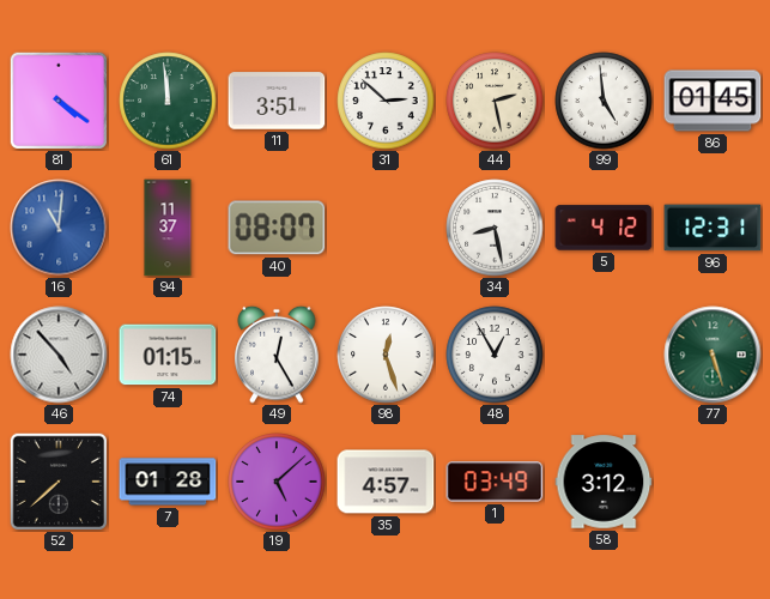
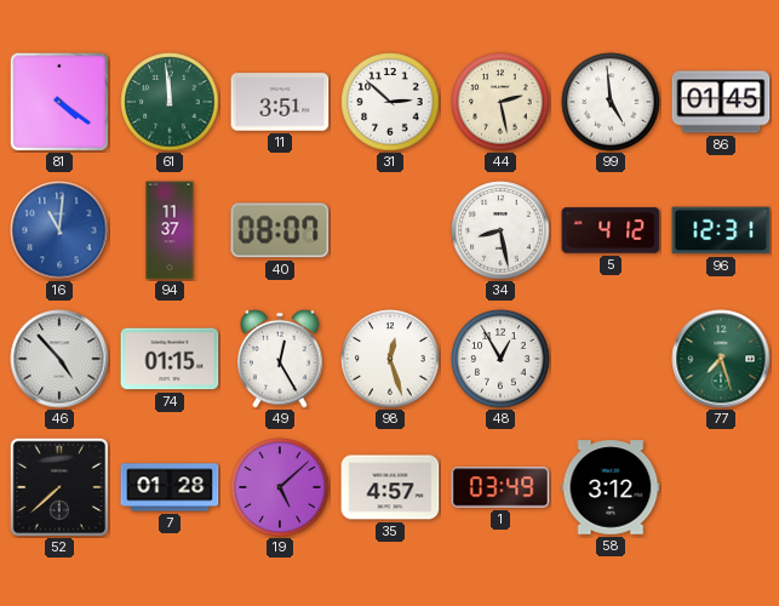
77: 5:27 -> 7:27
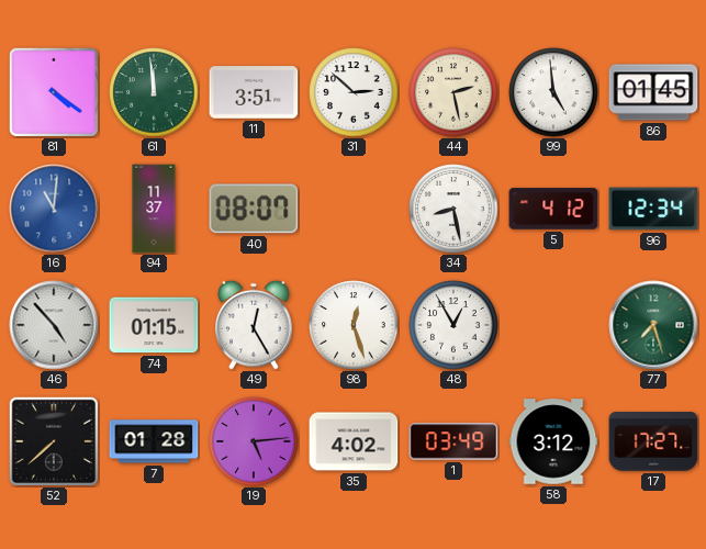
96: 12:31 -> 12:34
19: 5:08 -> 5:14
35: 4:57 -> 4:02
17: none -> 17:27
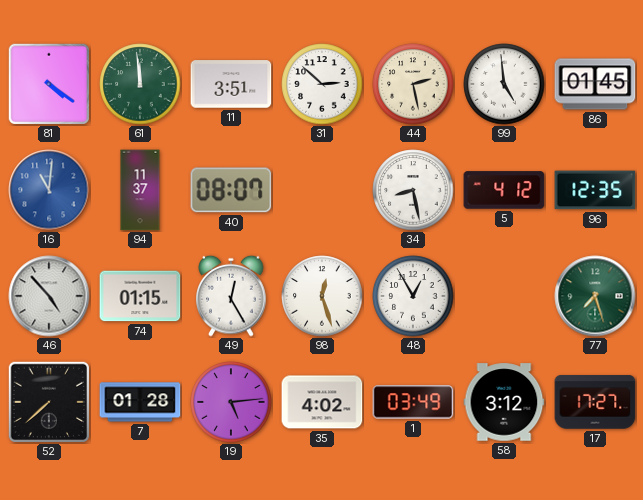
96: 12:34 -> 12:35
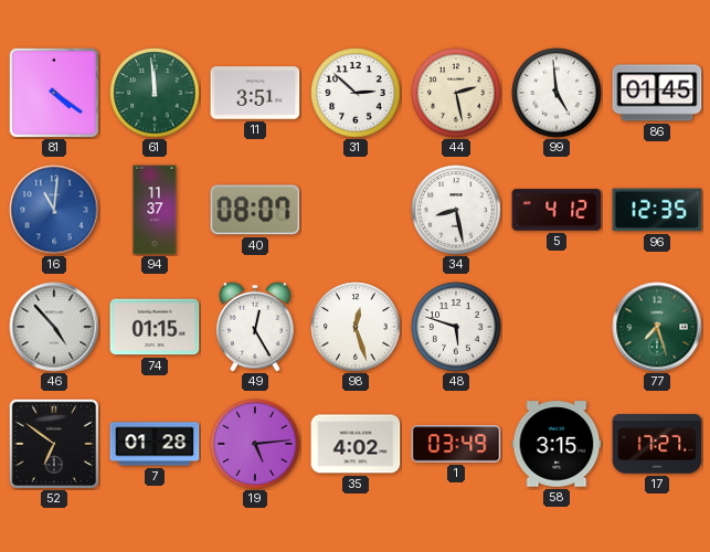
48: 12:55 -> 5:48
52: 7:38 -> 6:51
58: 3:12 -> 3:15
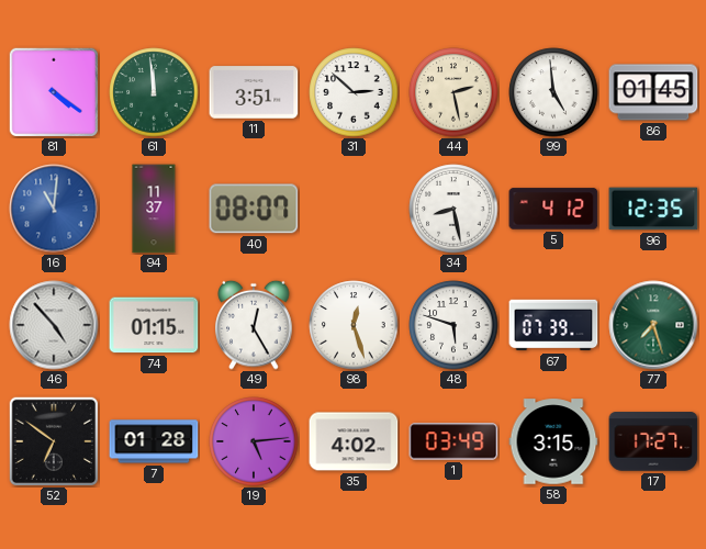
67: none -> 07:39
